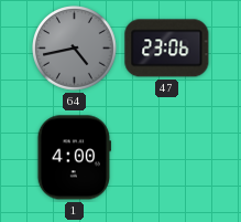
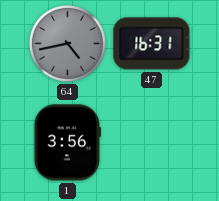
47: 23:06 -> 16:31
1: 4:00 -> 3:56
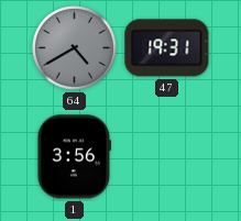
64: 4:43 -> 4:40
47: 16:31 -> 19:31
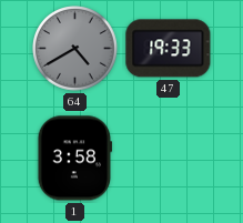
47: 19:31 -> 19:33
1: 3:56 -> 3:58
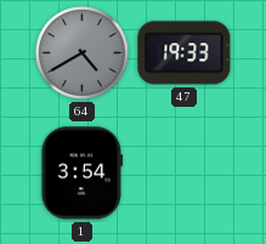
1: 3:58 -> 3:54
